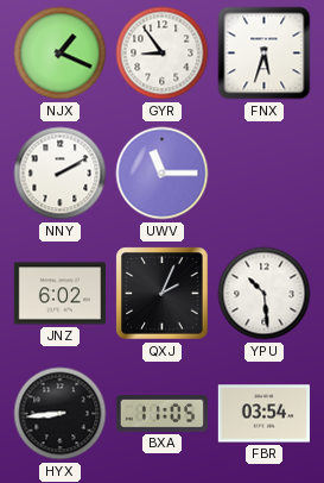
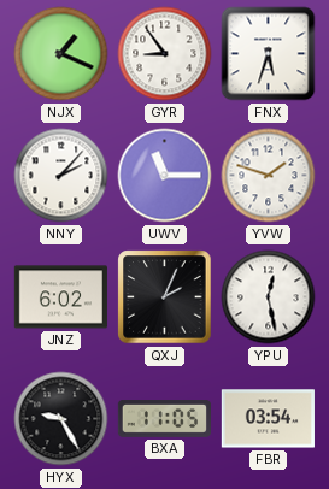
NNY: 2:10 -> 2:07
YVW: none -> 1:48
YPU: 10:29 -> 12:28
HYX: 8:44 -> 9:25
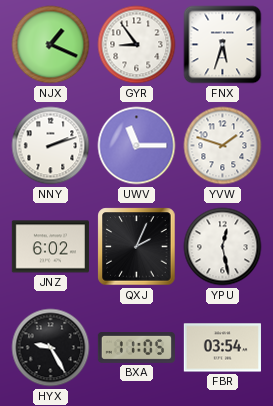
NNY: 2:07 -> 2:12
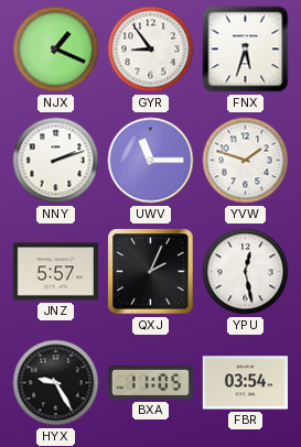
JNZ: 6:02 -> 5:57
